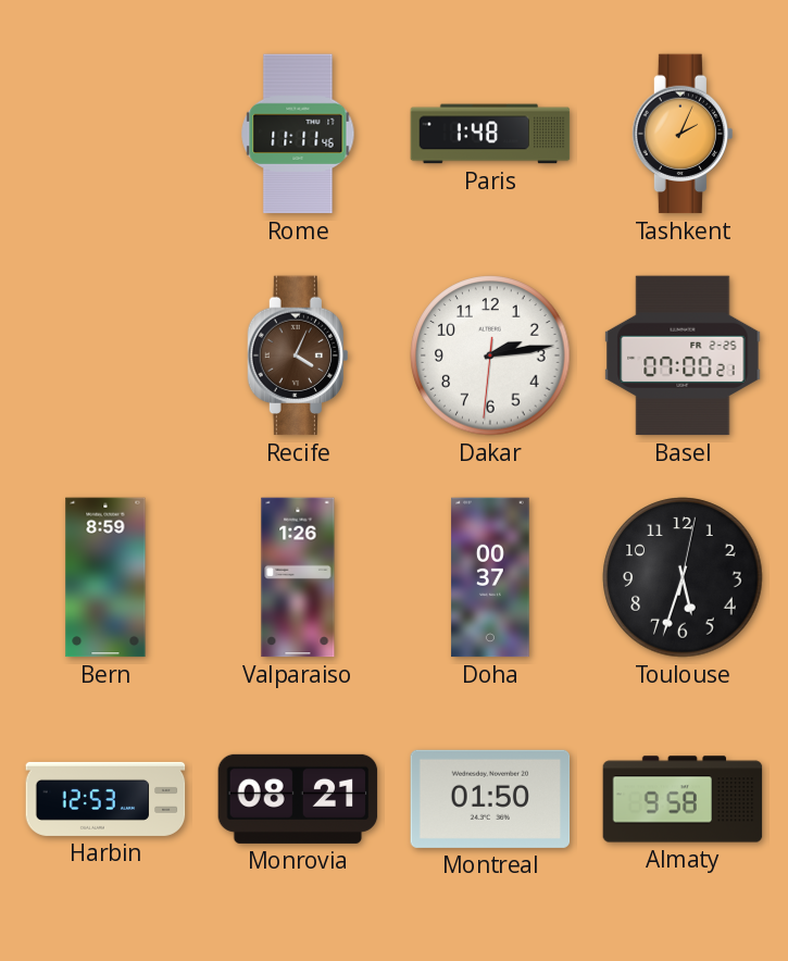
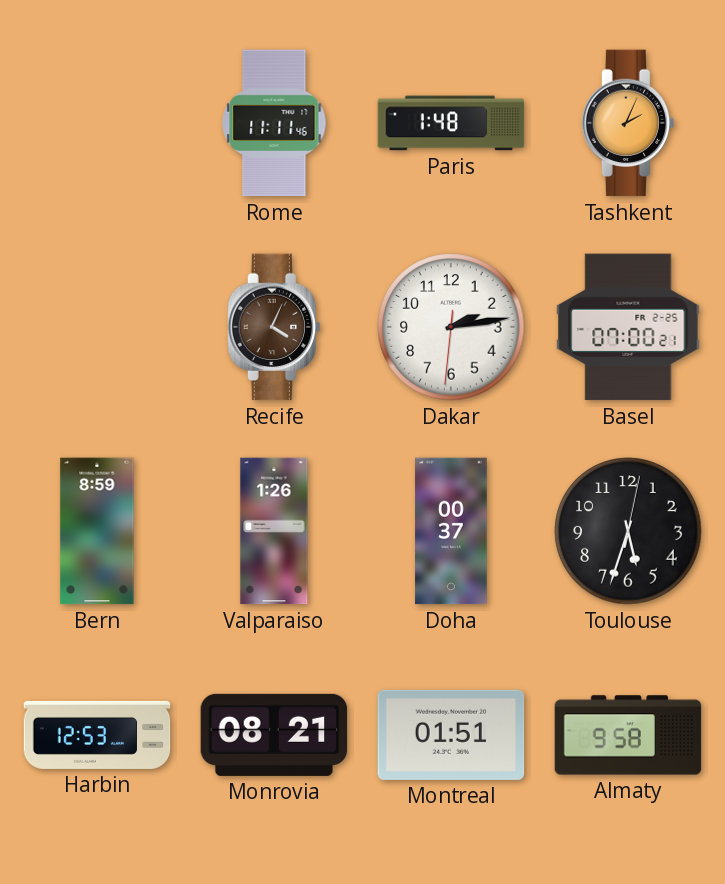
Montreal: 01:50 -> 01:51
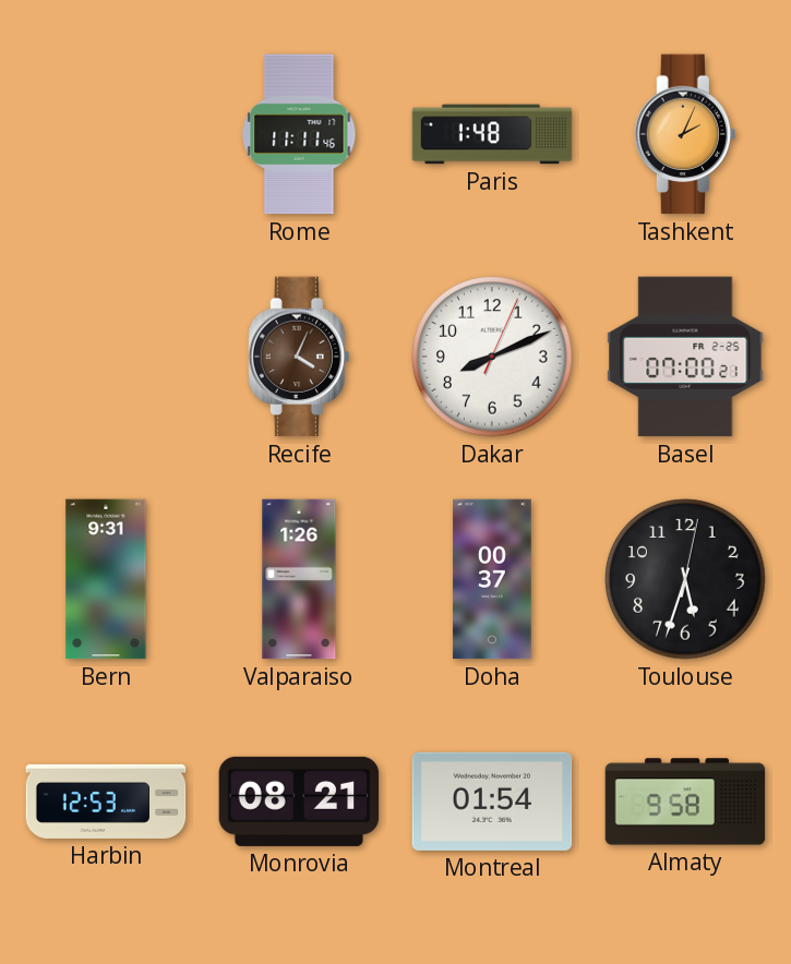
Dakar: 2:13 -> 8:11
Bern: 8:59 -> 9:31
Montreal: 01:51 -> 01:54
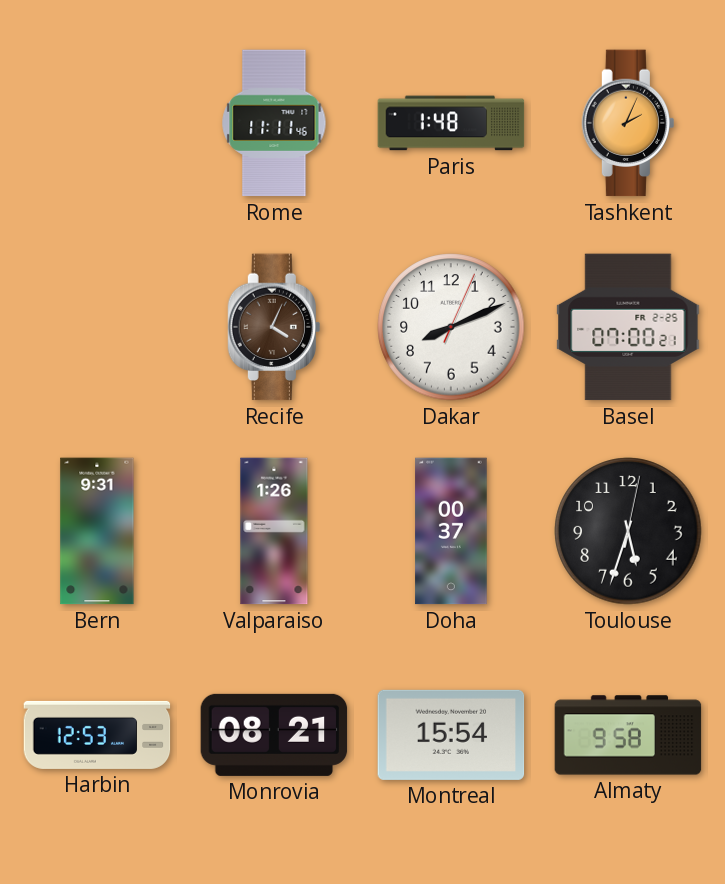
Montreal: 01:54 -> 15:54
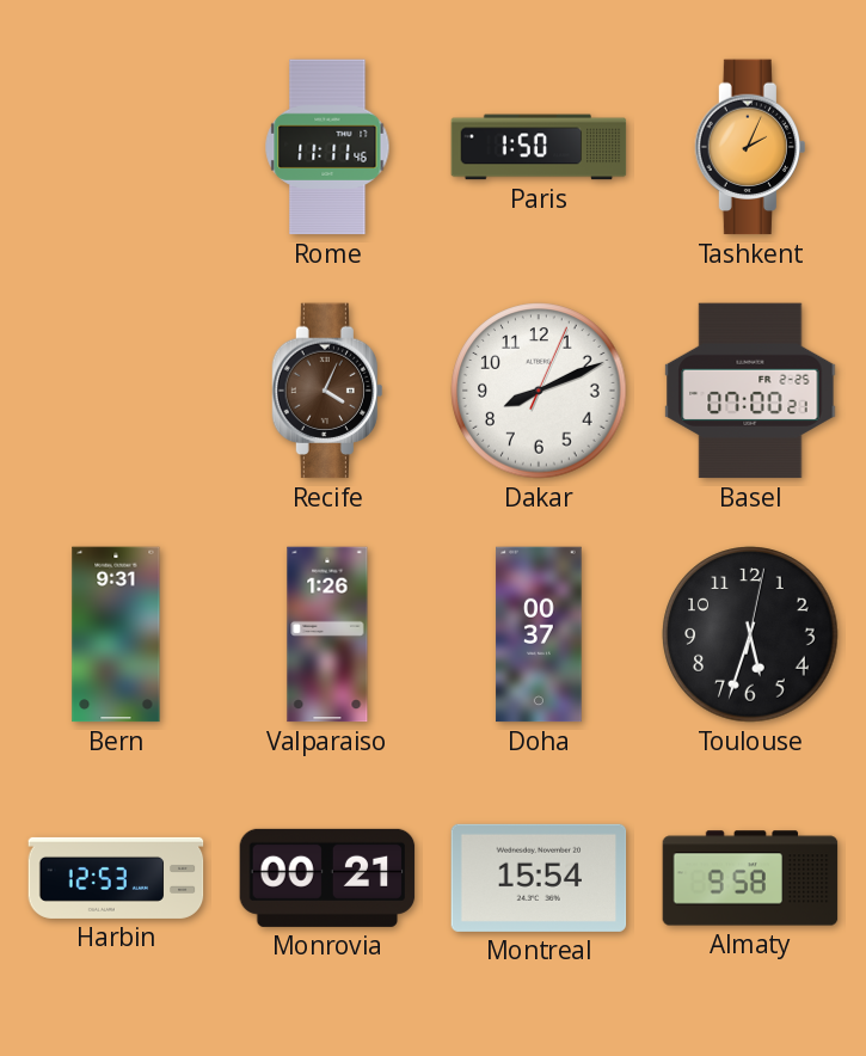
Paris: 1:48 -> 1:50
Monrovia: 08:21 -> 00:21
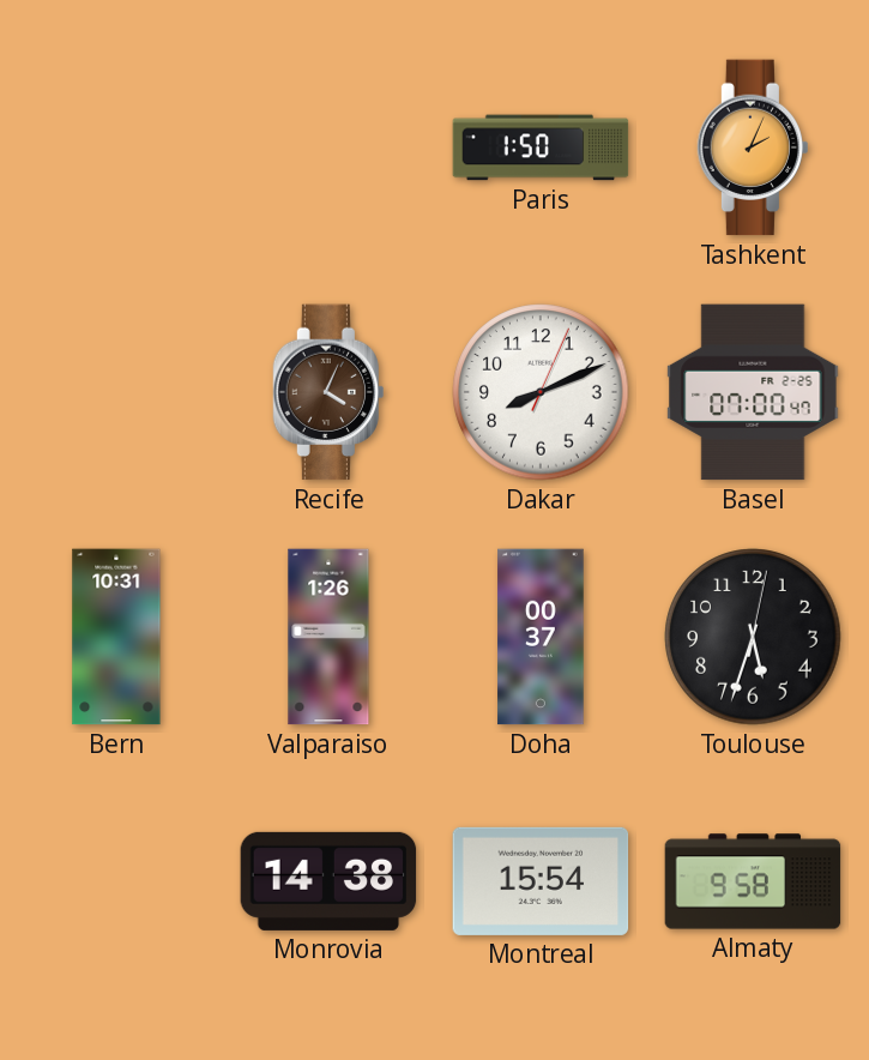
Rome: 11:11 -> none
Basel: 07:00:21 -> 07:00:47
Bern: 9:31 -> 10:31
Harbin: 12:53 -> none
Monrovia: 00:21 -> 14:38
